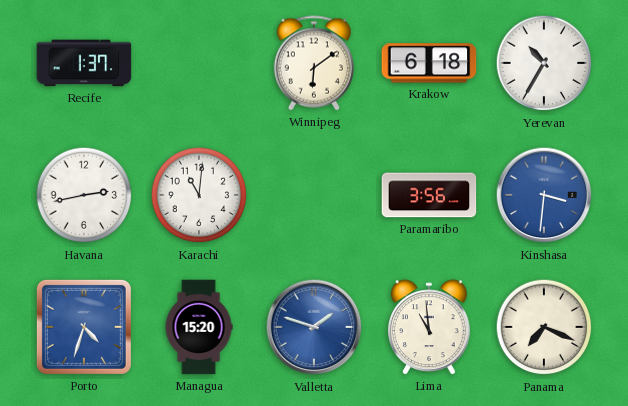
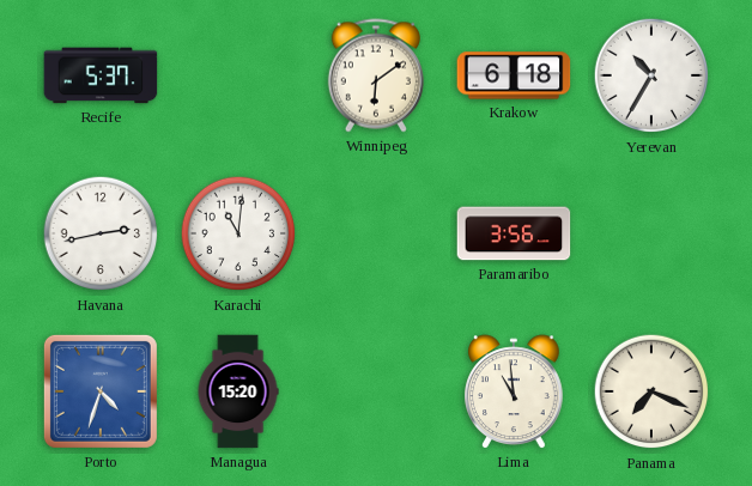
Recife: 1:37 -> 5:37
Kinshasa: 3:31 -> none
Valletta: 1:48 -> none
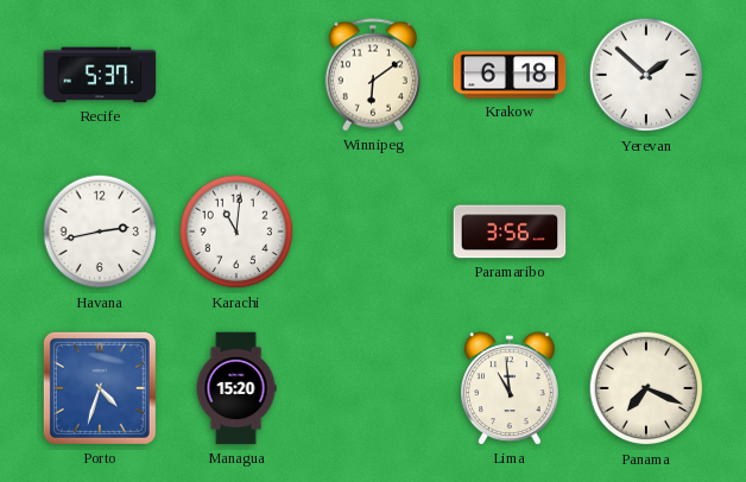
Yerevan: 10:35 -> 1:52
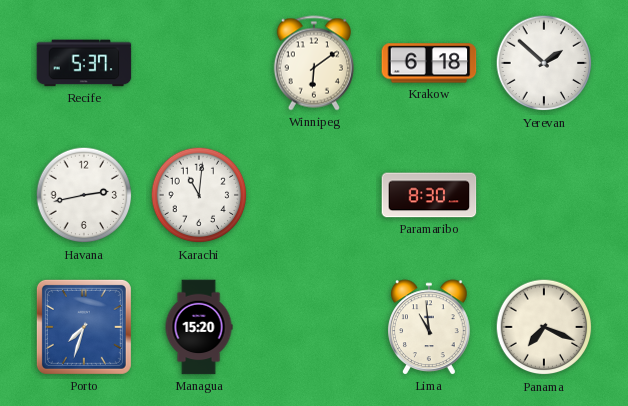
Paramaribo: 3:56 -> 8:30
Porto: 4:33 -> 7:33
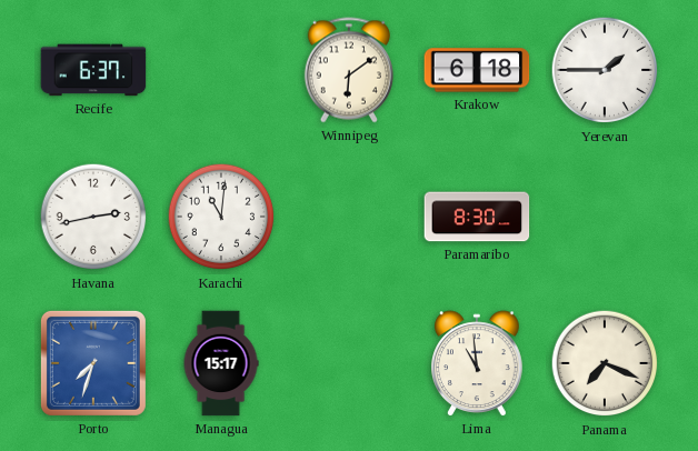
Recife: 5:37 -> 6:37
Yerevan: 1:52 -> 1:45
Managua: 15:20 -> 15:17
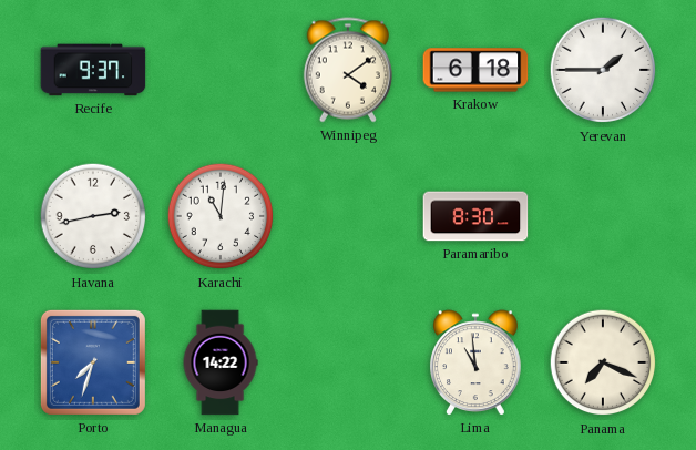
Recife: 6:37 -> 9:37
Winnipeg: 6:09 -> 4:09
Managua: 15:17 -> 14:22
